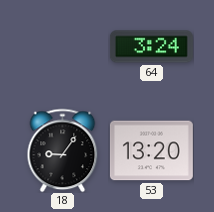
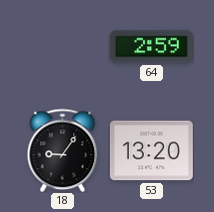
64: 3:24 -> 2:59
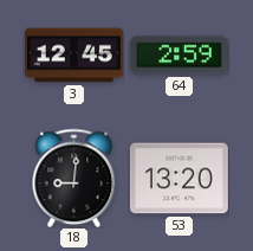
3: none -> 12:45
18: 9:06 -> 9:01
